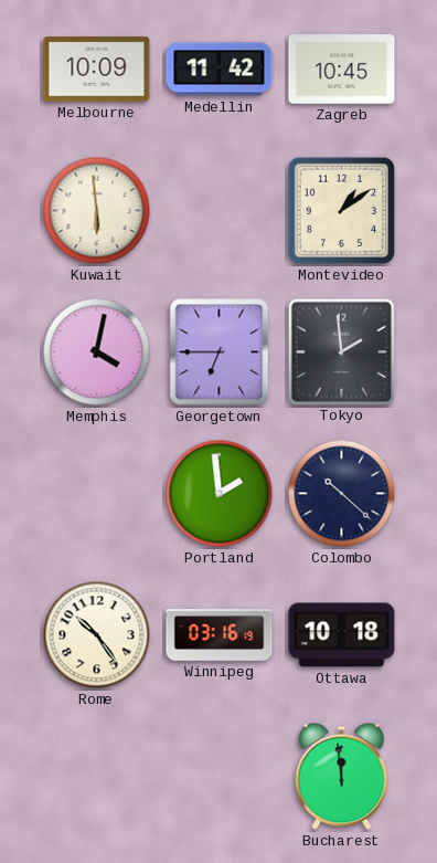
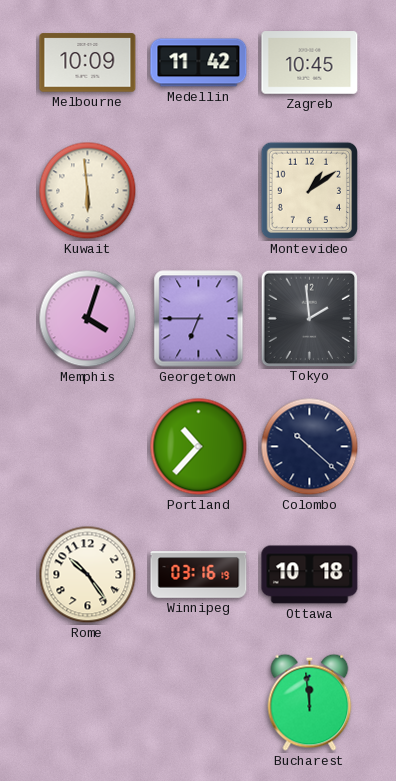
Memphis: 4:02 -> 4:03
Portland: 1:59 -> 10:37
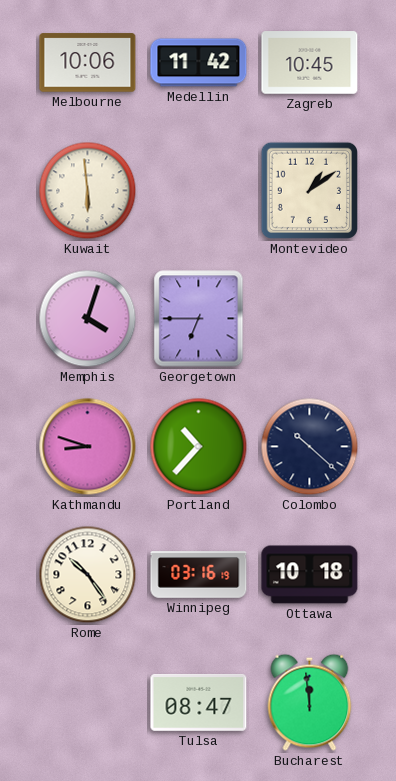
Melbourne: 10:09 -> 10:06
Tokyo: 1:59 -> none
Kathmandu: none -> 8:48
Tulsa: none -> 08:47
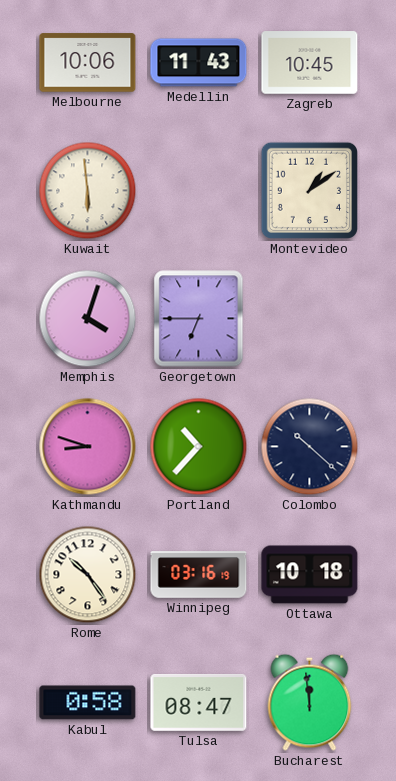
Medellin: 11:42 -> 11:43
Kabul: none -> 0:58
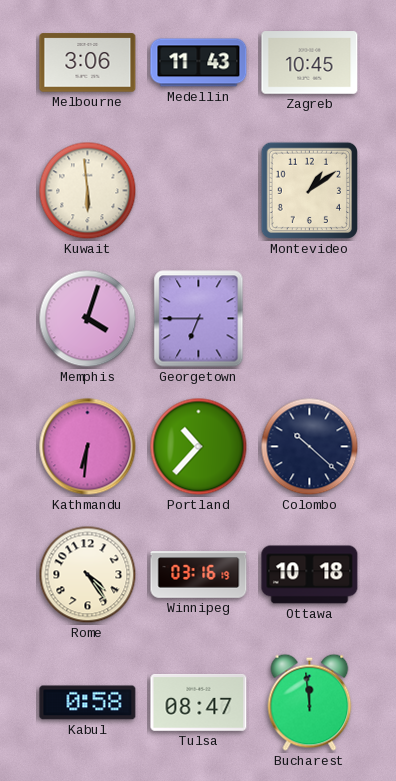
Melbourne: 10:06 -> 3:06
Kathmandu: 8:48 -> 6:31
Rome: 10:24 -> 4:24
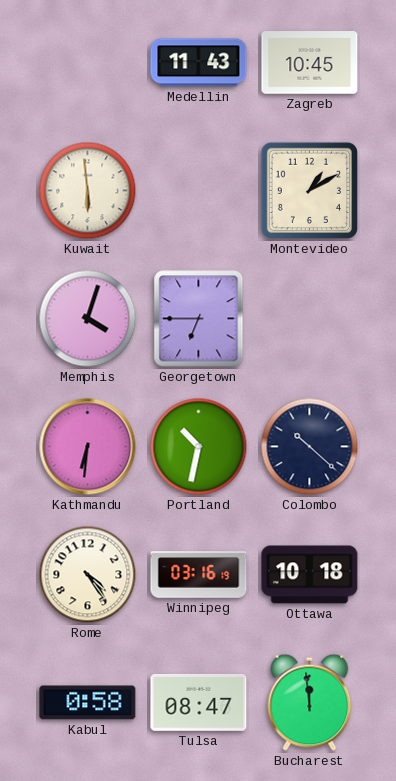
Melbourne: 3:06 -> none
Montevideo: 1:09 -> 1:10
Portland: 10:37 -> 10:32
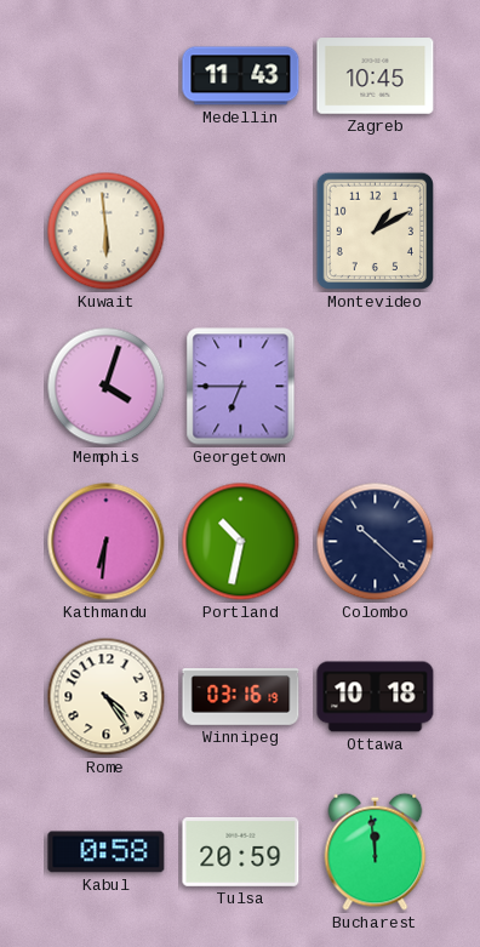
Tulsa: 08:47 -> 20:59
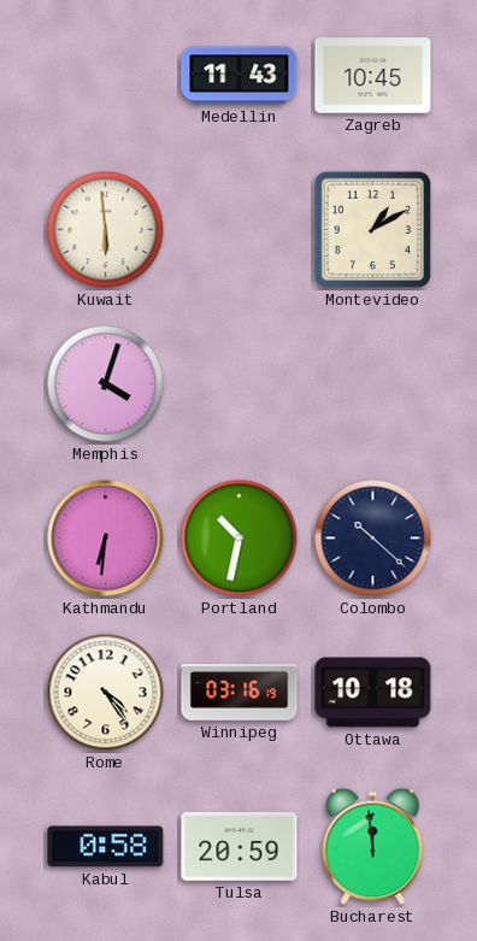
Georgetown: 6:45 -> none
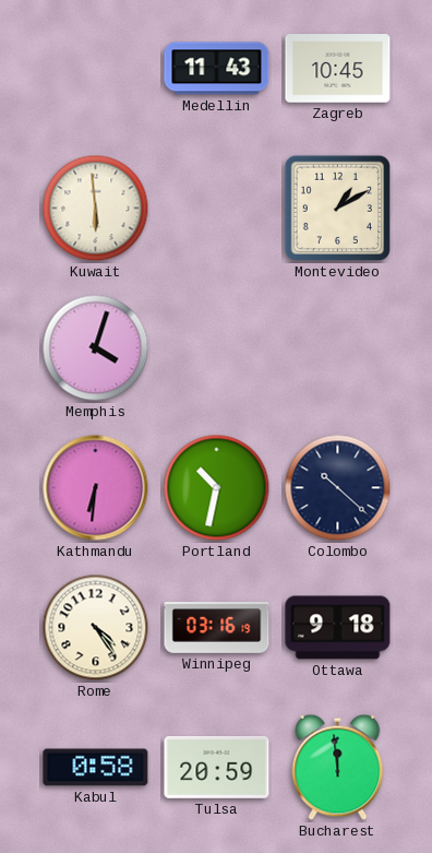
Ottawa: 10:18 -> 9:18
